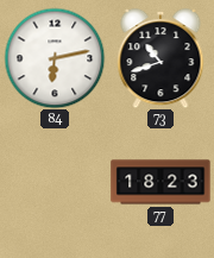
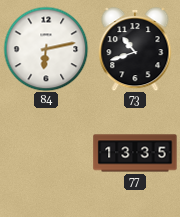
77: 18:23 -> 13:35
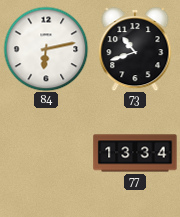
77: 13:35 -> 13:34
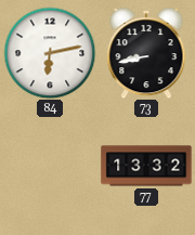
73: 10:42 -> 8:43
77: 13:34 -> 13:32
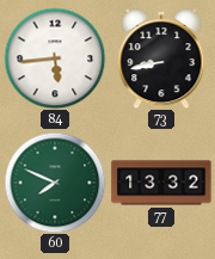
84: 6:13 -> 5:44
60: none -> 7:49
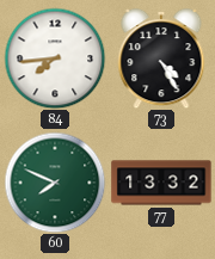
84: 5:44 -> 7:44
73: 8:43 -> 4:25
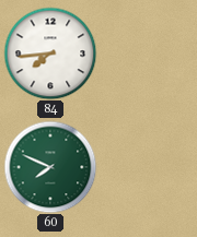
73: 4:25 -> none
77: 13:32 -> none
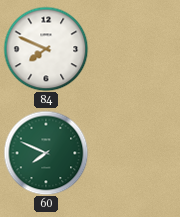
84: 7:44 -> 7:49
